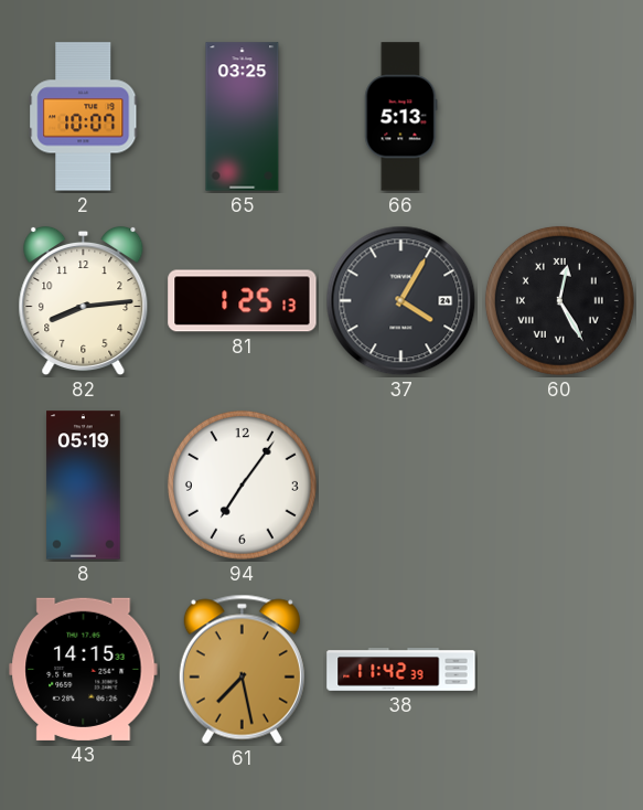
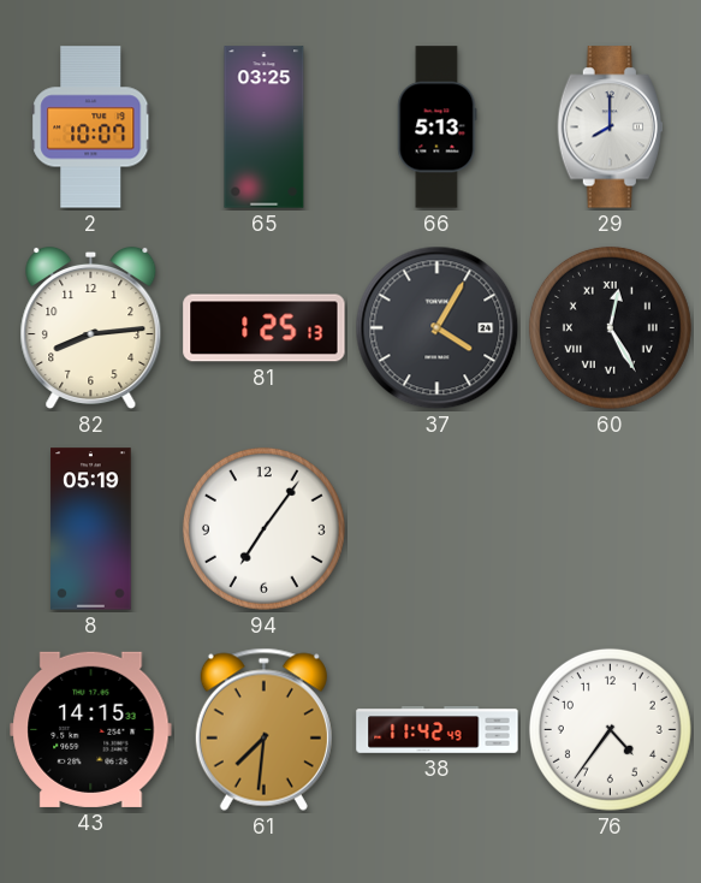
29: none -> 8:00
61: 7:28 -> 7:31
38: 11:42:39 -> 11:42:49
76: none -> 4:36
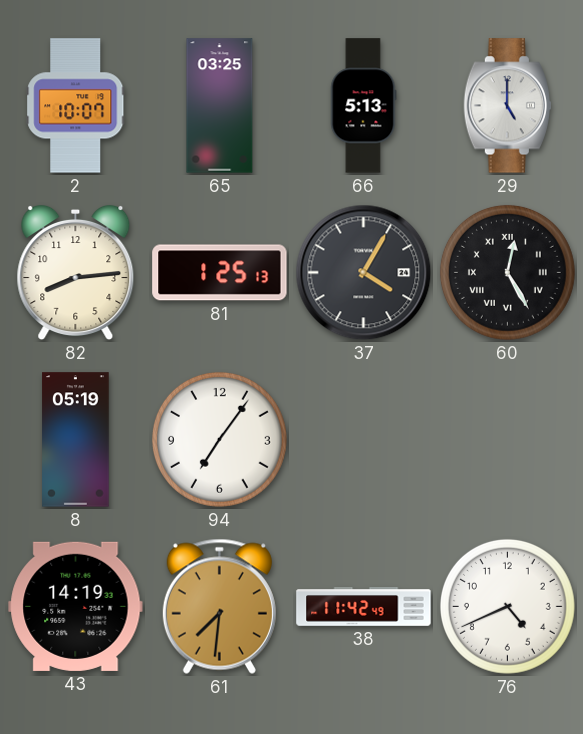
29: 8:00 -> 5:00
43: 14:15 -> 14:19
76: 4:36 -> 4:41
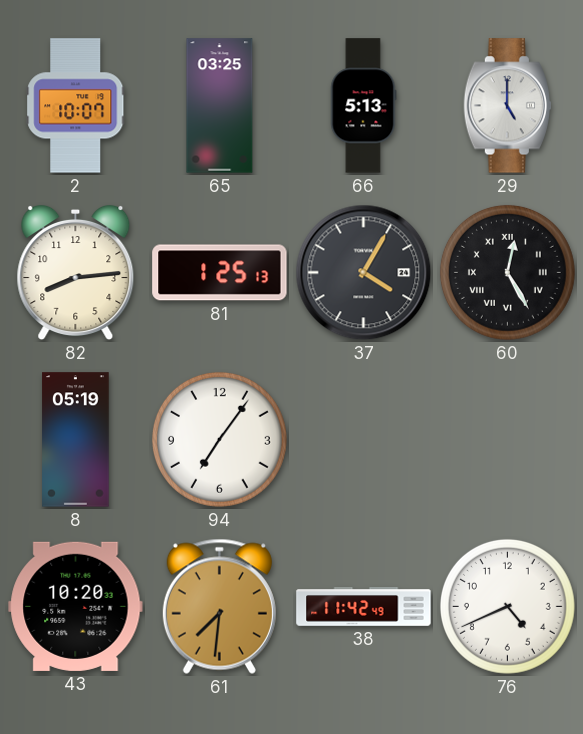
43: 14:19 -> 10:20
